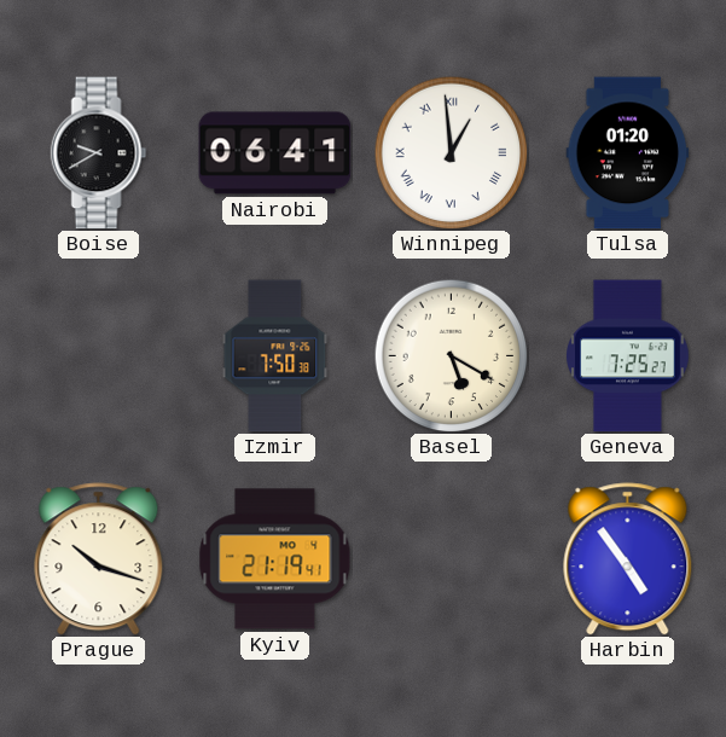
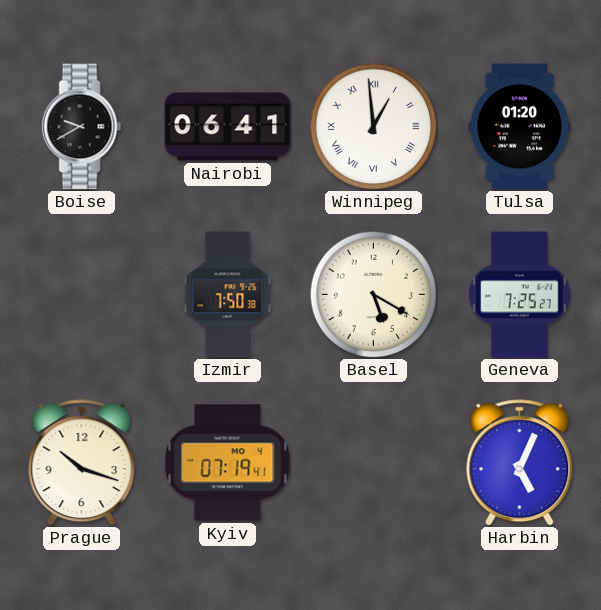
Kyiv: 21:19 -> 07:19
Harbin: 4:54 -> 5:04
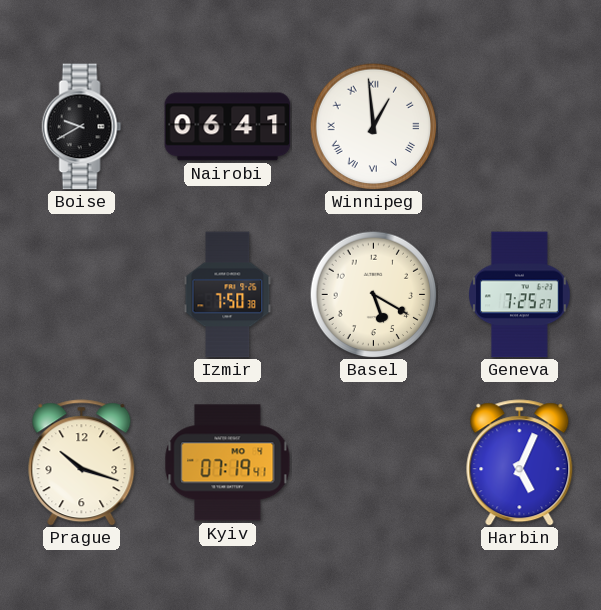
Tulsa: 01:20 -> none
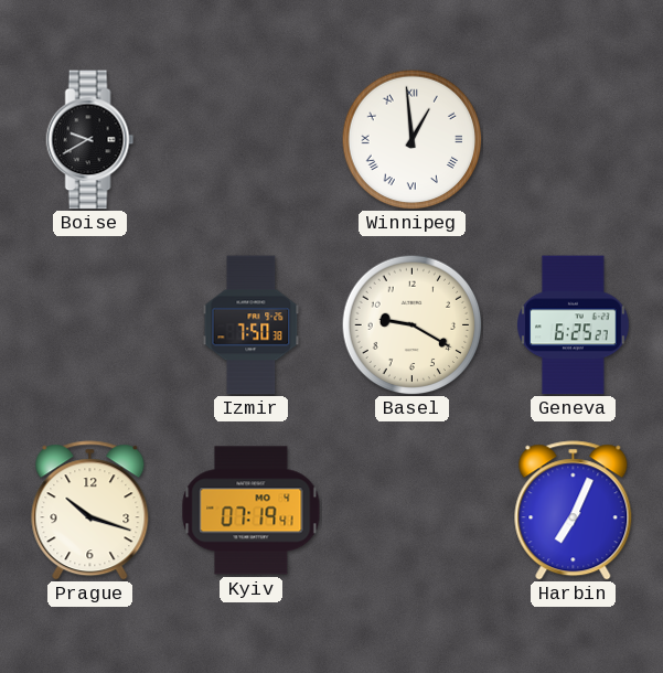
Nairobi: 06:41 -> none
Basel: 5:20 -> 9:20
Geneva: 7:25 -> 6:25
Harbin: 5:04 -> 7:04
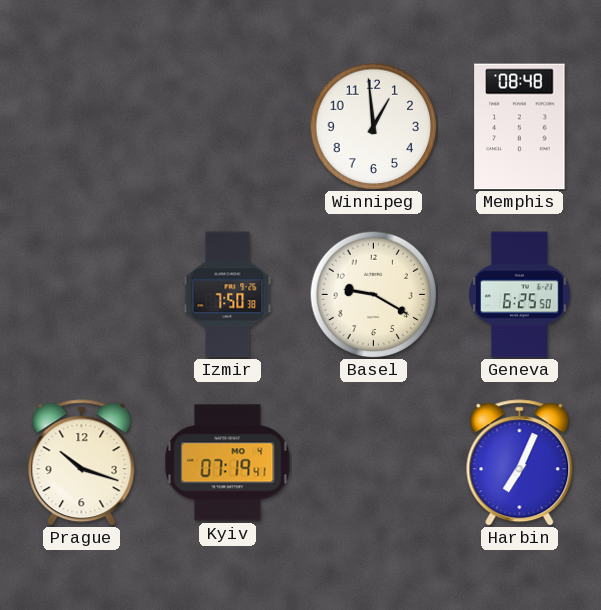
Boise: 9:40 -> none
Winnipeg numerals: Roman -> Arabic
Memphis: none -> 08:48
Geneva: 6:25:27 -> 6:25:50
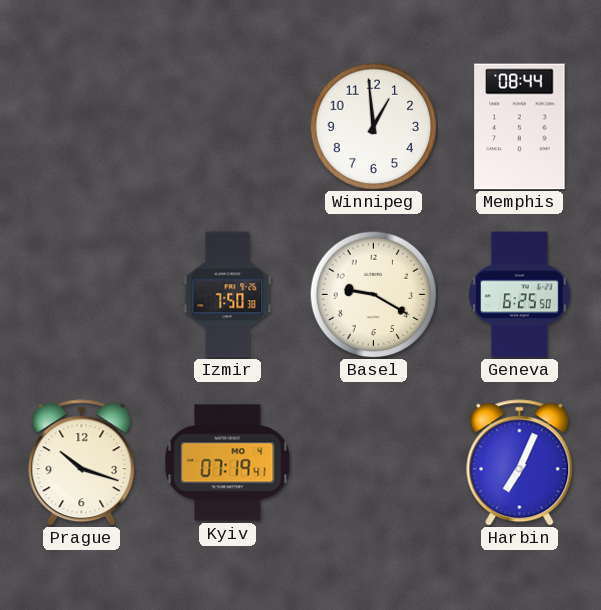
Memphis: 08:48 -> 08:44
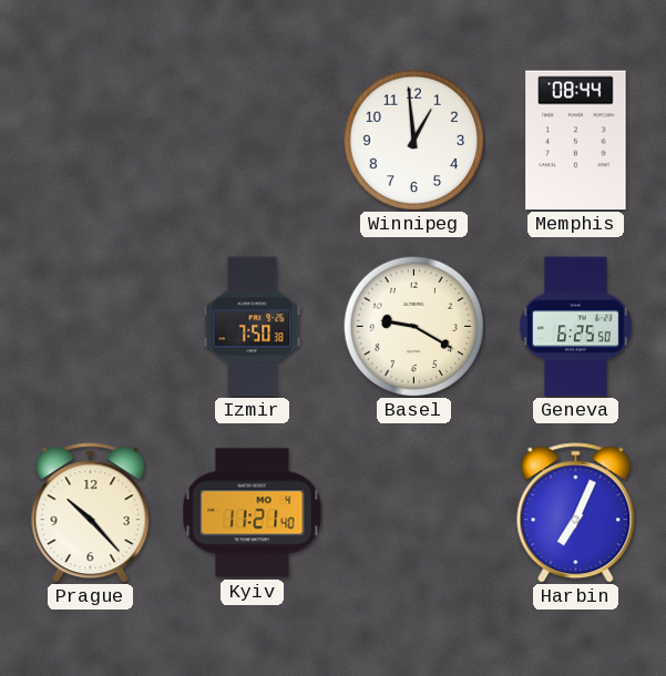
Prague: 10:18 -> 10:23
Kyiv: 07:19 -> 11:21
